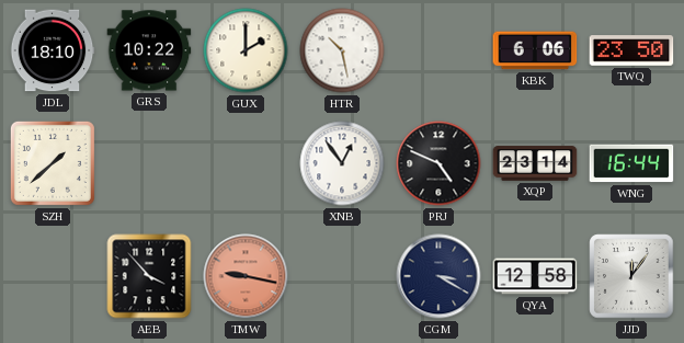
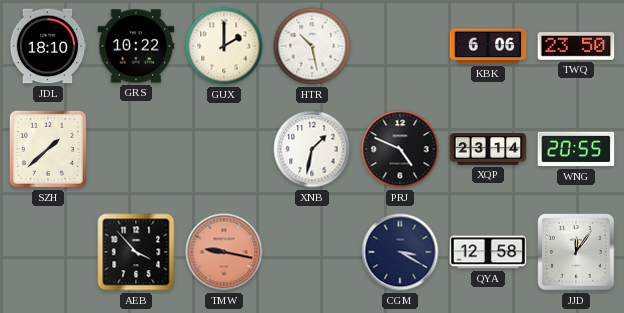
XNB: 12:54 -> 1:32
WNG: 16:44 -> 20:55
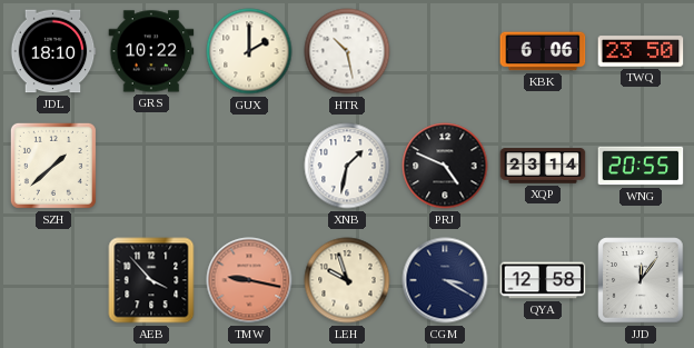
LEH: none -> 9:57
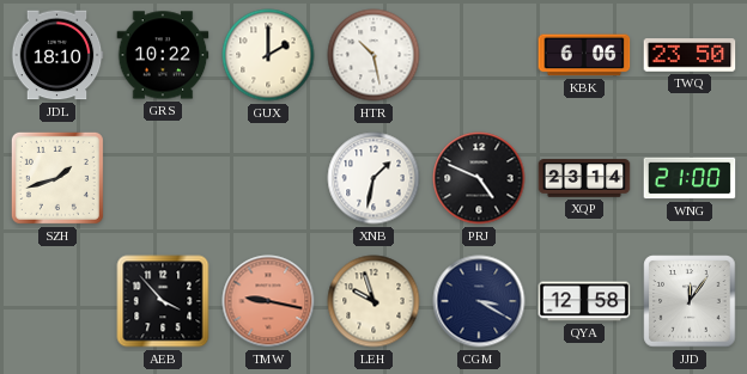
SZH: 1:38 -> 1:42
WNG: 20:55 -> 21:00
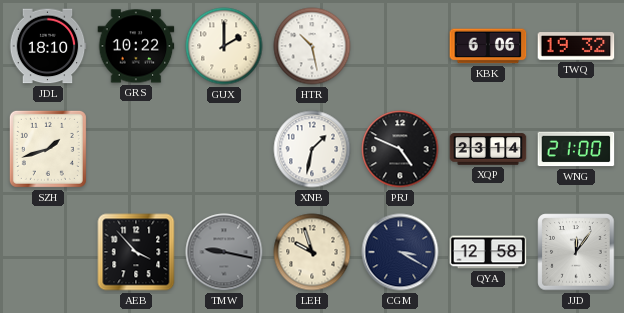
TWQ: 23:50 -> 19:32
TMW dial: salmon -> grey
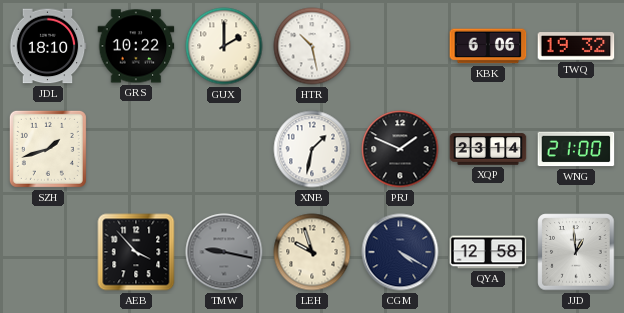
PRJ: 4:49 -> 1:49
CGM: 3:20 -> 4:20
JJD: 12:06 -> 12:59
